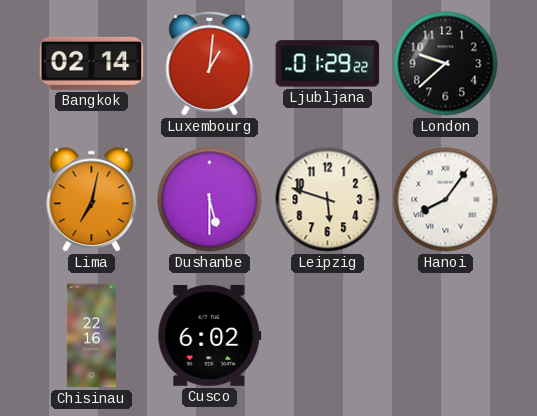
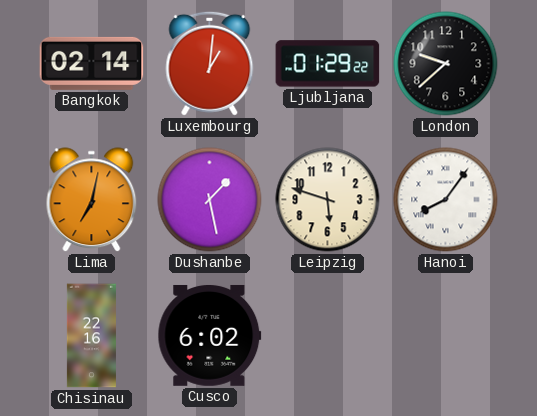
Dushanbe: 5:30 -> 1:28
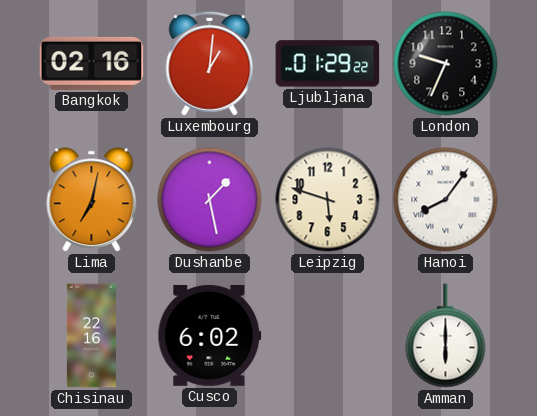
Bangkok: 02:14 -> 02:16
London: 9:38 -> 9:34
Amman: none -> 6:00
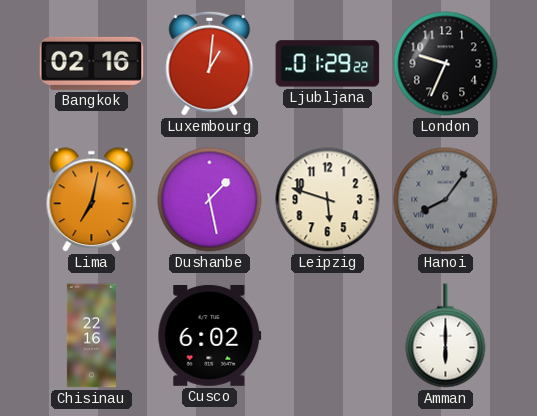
Hanoi dial: white -> grey
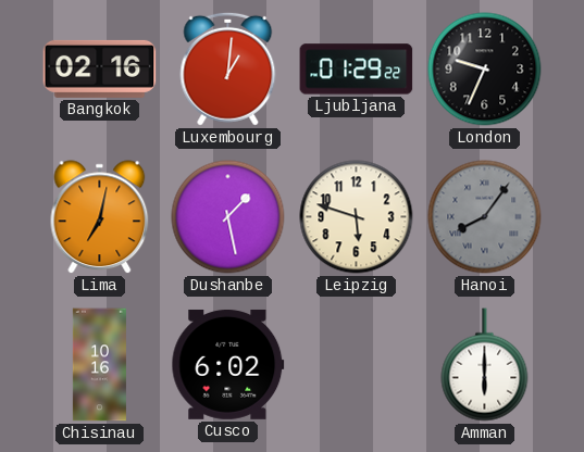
Chisinau: 22:16 -> 10:16
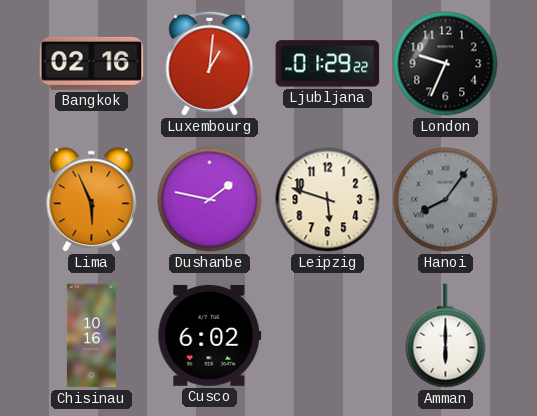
Lima: 7:02 -> 5:56
Dushanbe: 1:28 -> 1:47
